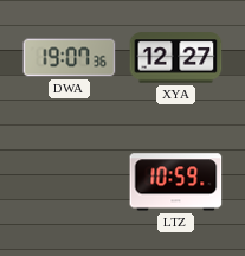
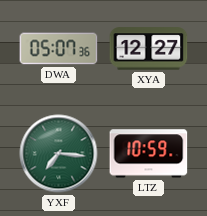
DWA: 19:07 -> 05:07
YXF: none -> 7:16
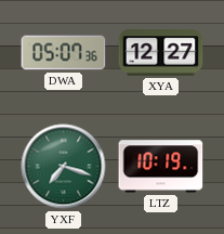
YXF: 7:16 -> 7:18
LTZ: 10:59 -> 10:19
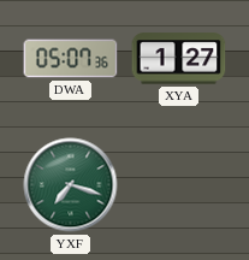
XYA: 12:27 -> 1:27
LTZ: 10:19 -> none
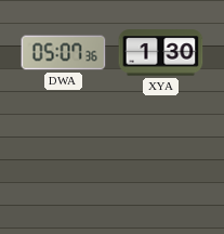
XYA: 1:27 -> 1:30
YXF: 7:18 -> none
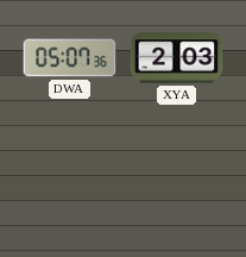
XYA: 1:30 -> 2:03
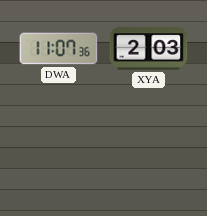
DWA: 05:07 -> 11:07
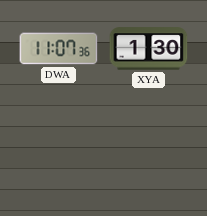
XYA: 2:03 -> 1:30
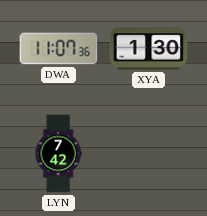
LYN: none -> 7:42
